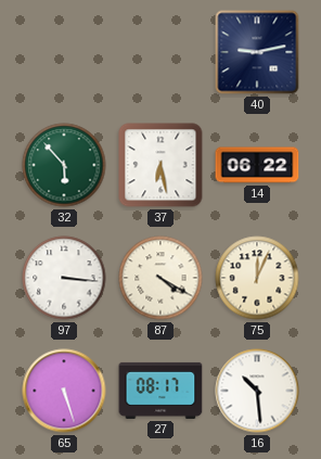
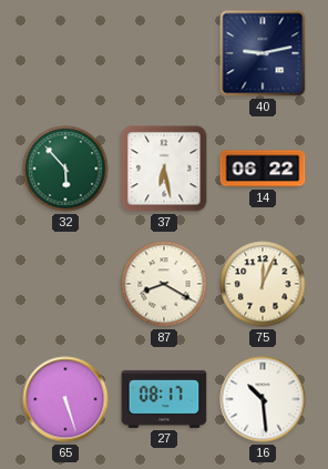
97: 3:16 -> none
87: 4:20 -> 8:20
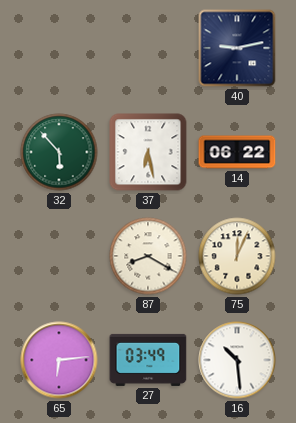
65: 5:27 -> 6:14
27: 08:17 -> 03:49
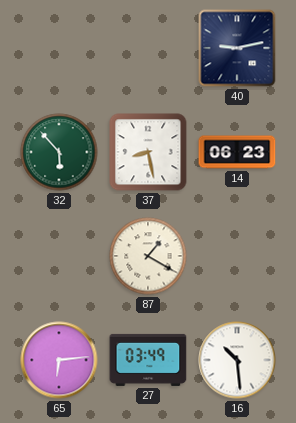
37: 6:28 -> 8:28
14: 06:22 -> 06:23
87: 8:20 -> 1:20
75: 12:04 -> none
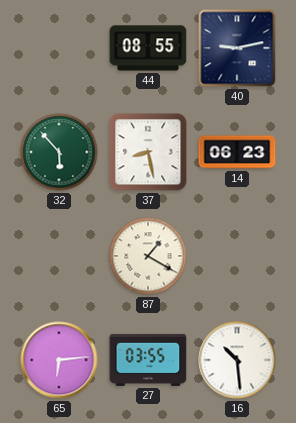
44: none -> 08:55
27: 03:49 -> 03:55
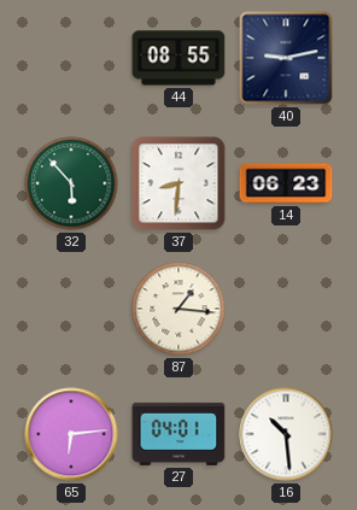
37: 8:28 -> 8:31
87: 1:20 -> 1:16
27: 03:55 -> 04:01
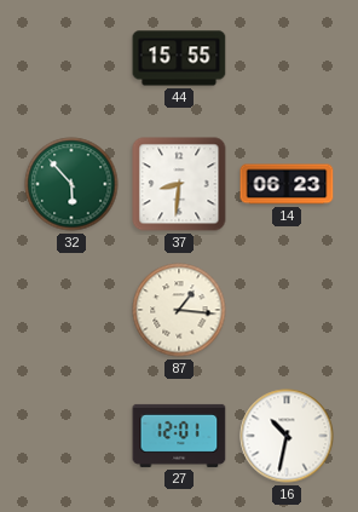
44: 08:55 -> 15:55
40: 9:13 -> none
65: 6:14 -> none
27: 04:01 -> 12:01
16: 10:29 -> 10:32
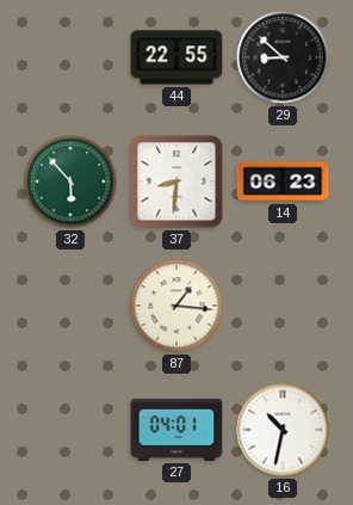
44: 15:55 -> 22:55
29: none -> 8:52
27: 12:01 -> 04:01
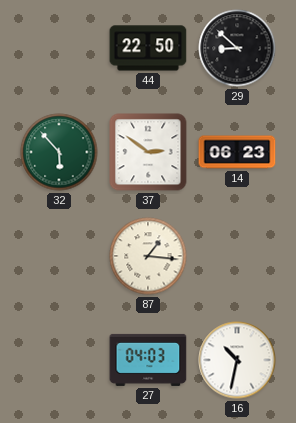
44: 22:55 -> 22:50
37: 8:31 -> 2:51
27: 04:01 -> 04:03
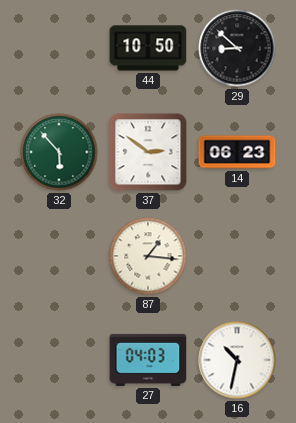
44: 22:50 -> 10:50
